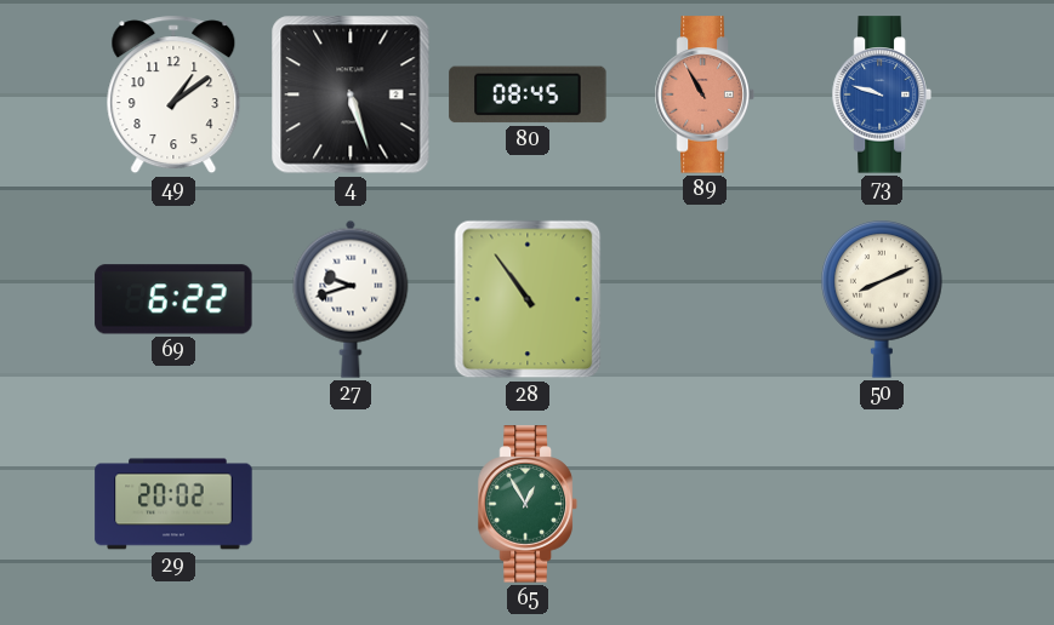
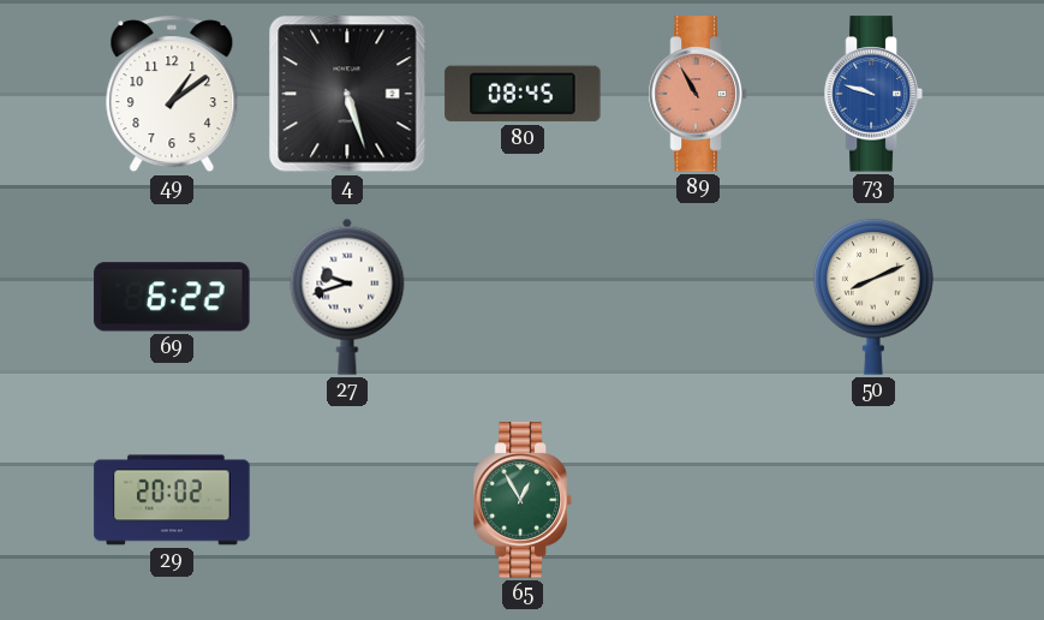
28: 10:54 -> none
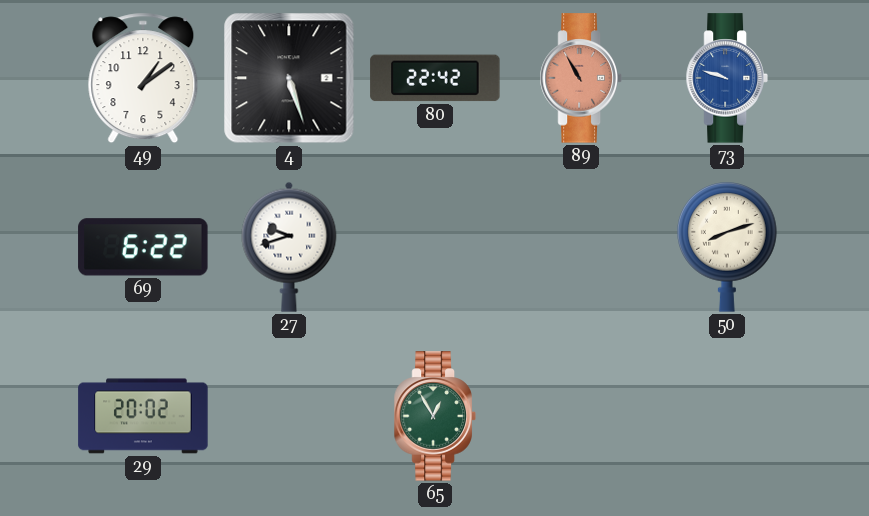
80: 08:45 -> 22:42
50: 8:11 -> 8:12
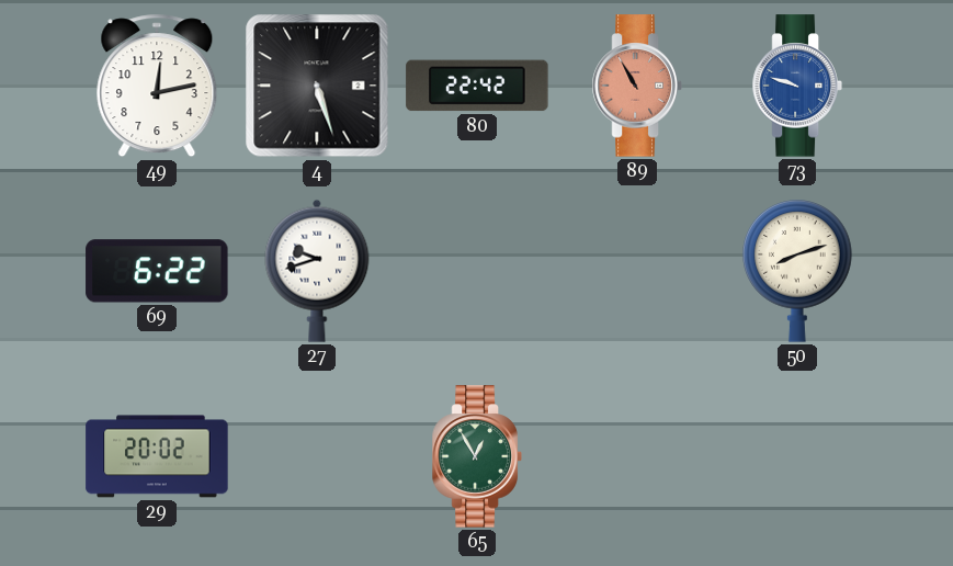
49: 1:09 -> 12:13
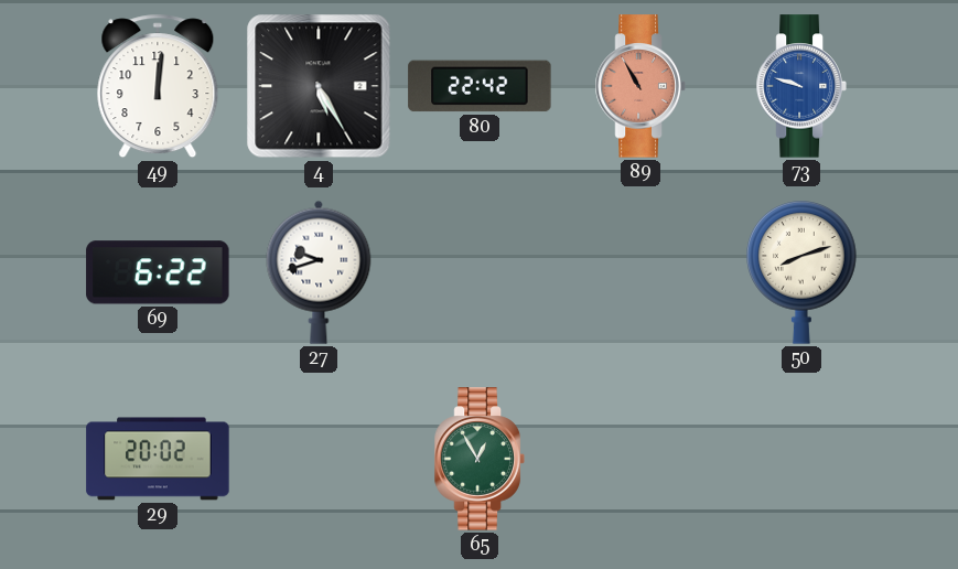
49: 12:13 -> 12:01
4: 5:27 -> 5:25
